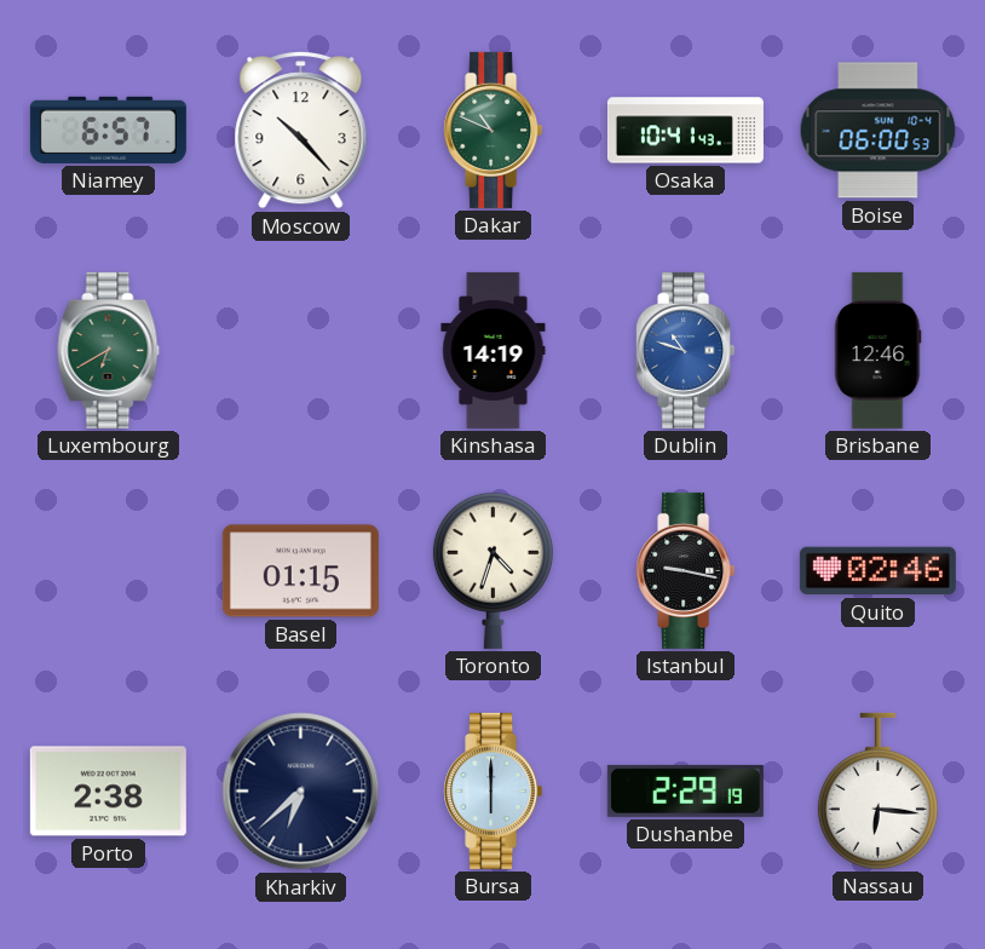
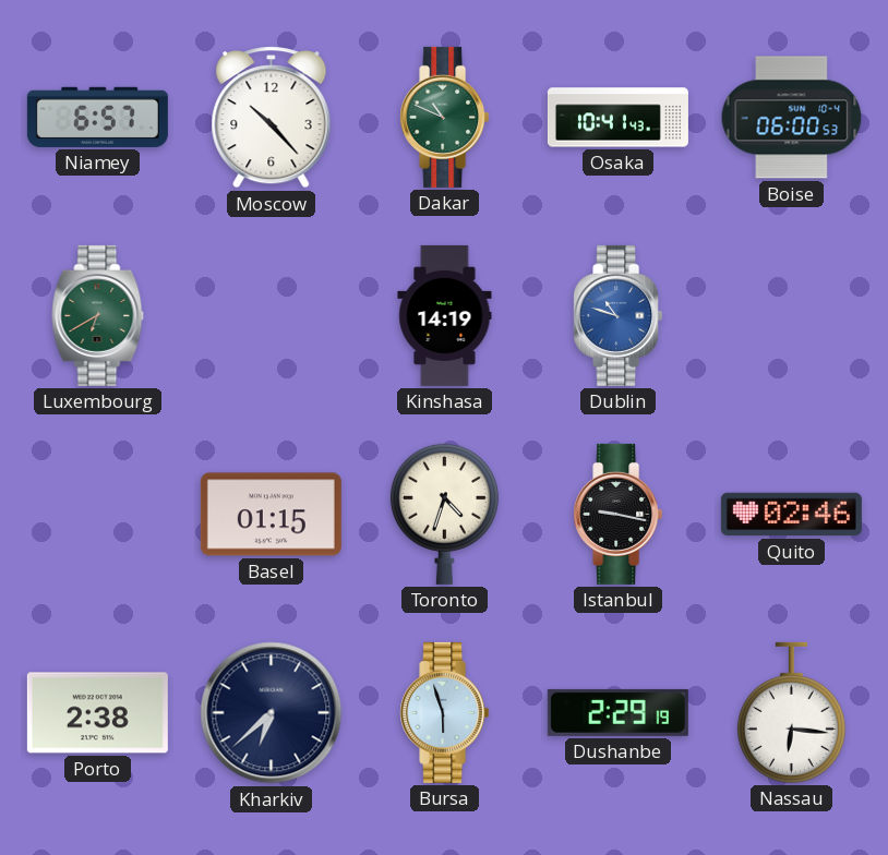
Brisbane: 12:46 -> none
Bursa: 6:00 -> 5:57
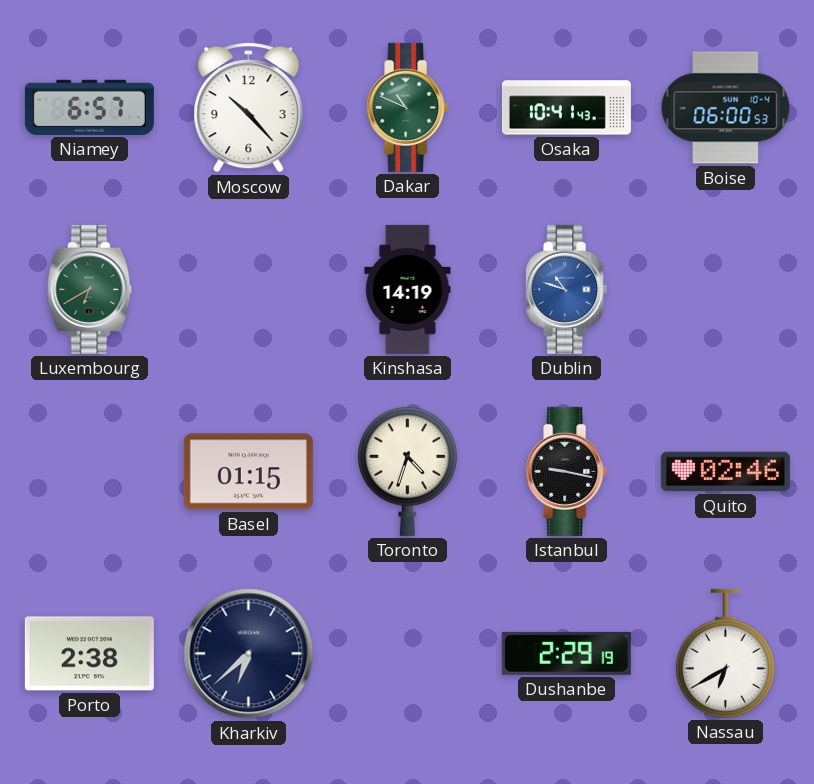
Bursa: 5:57 -> none
Nassau: 6:16 -> 6:40
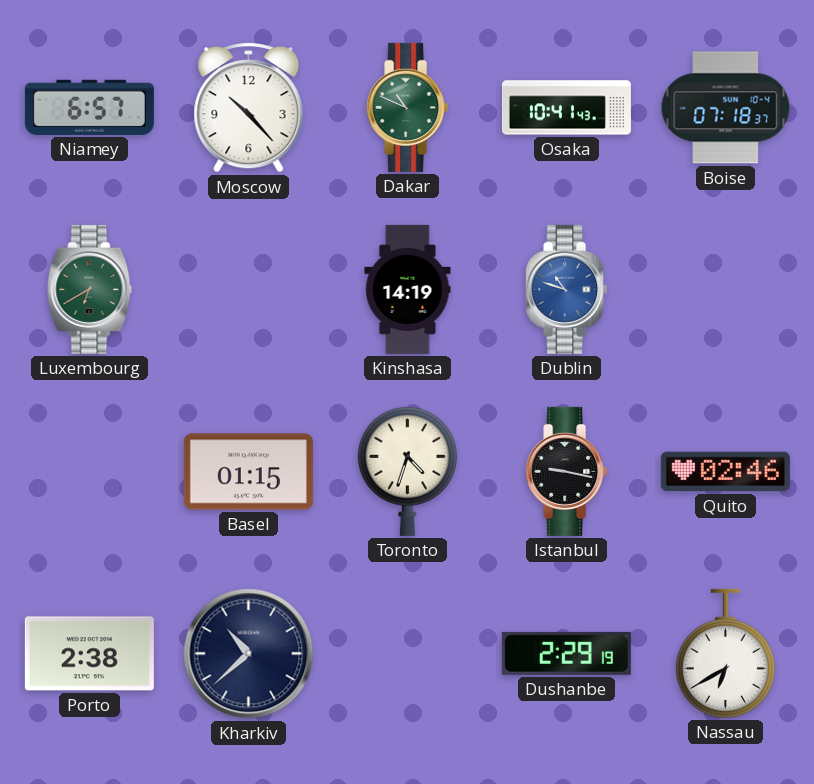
Boise: 06:00 -> 07:18
Kharkiv: 6:38 -> 10:38
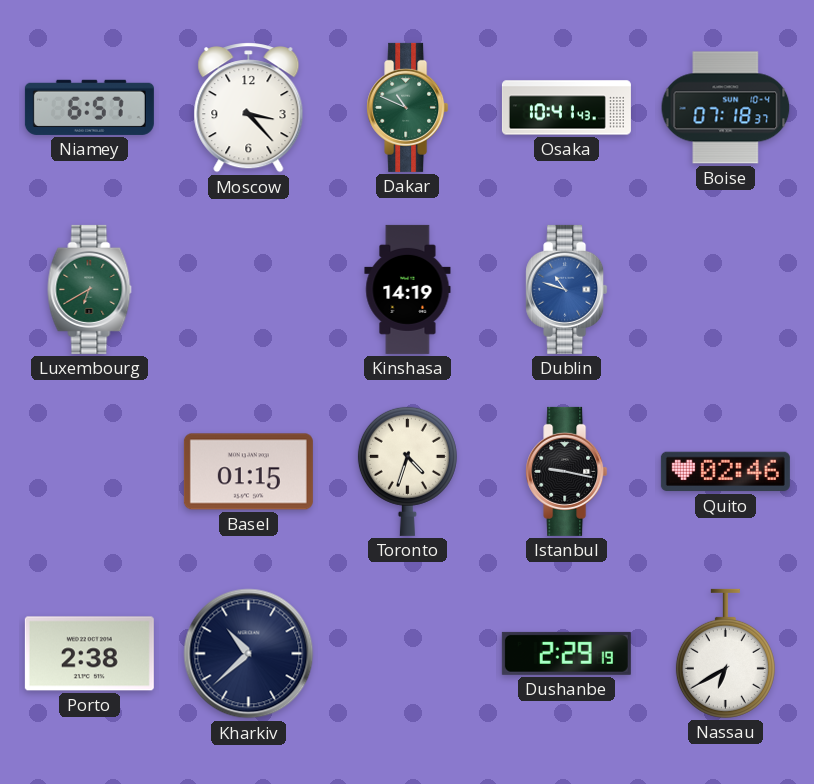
Moscow: 10:23 -> 3:23
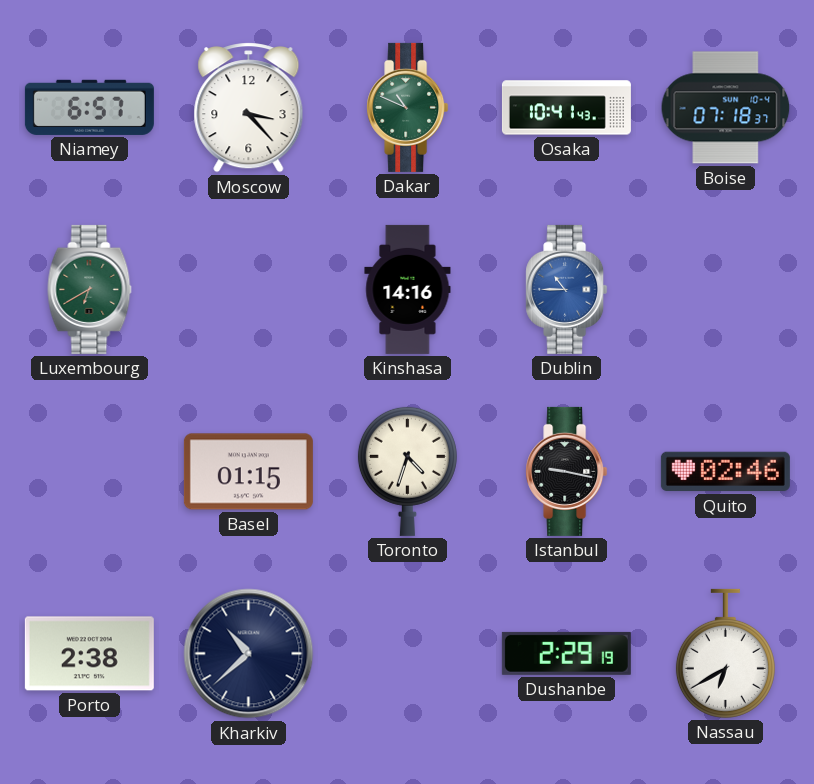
Kinshasa: 14:19 -> 14:16
Dublin: 10:48 -> 10:45
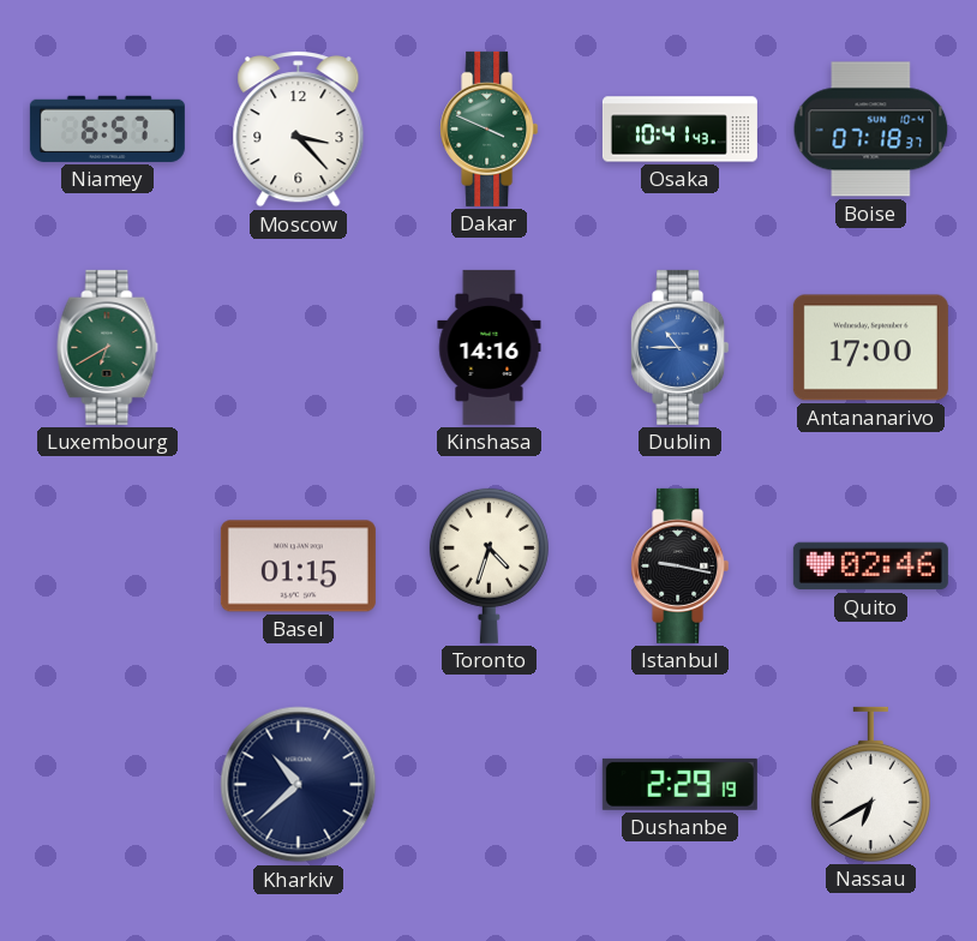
Dakar: 10:49 -> 3:49
Antananarivo: none -> 17:00
Porto: 2:38 -> none
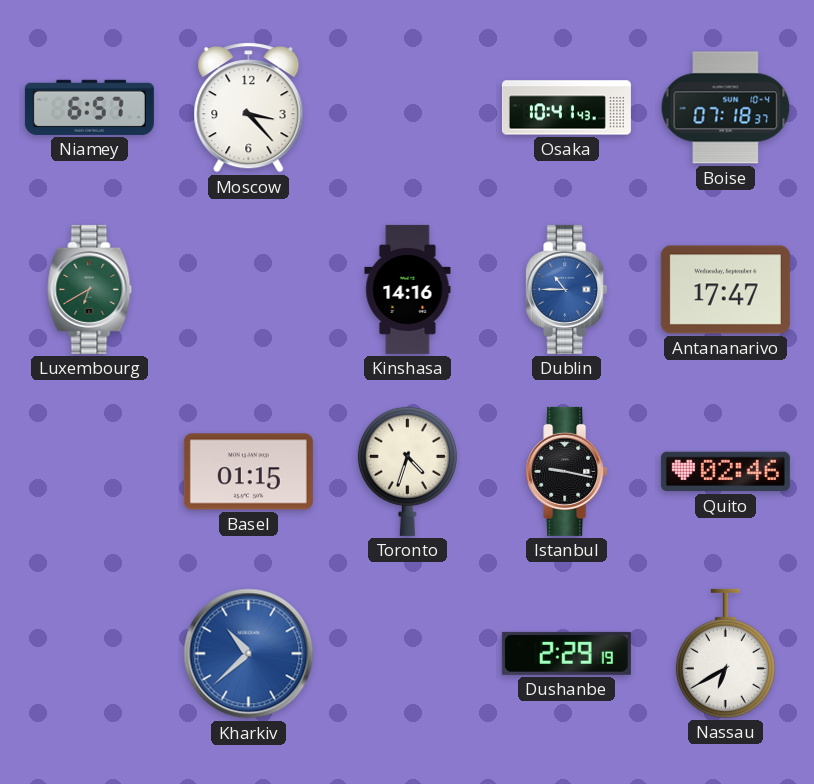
Dakar: 3:49 -> none
Antananarivo: 17:00 -> 17:47
Kharkiv dial: navy -> blue
